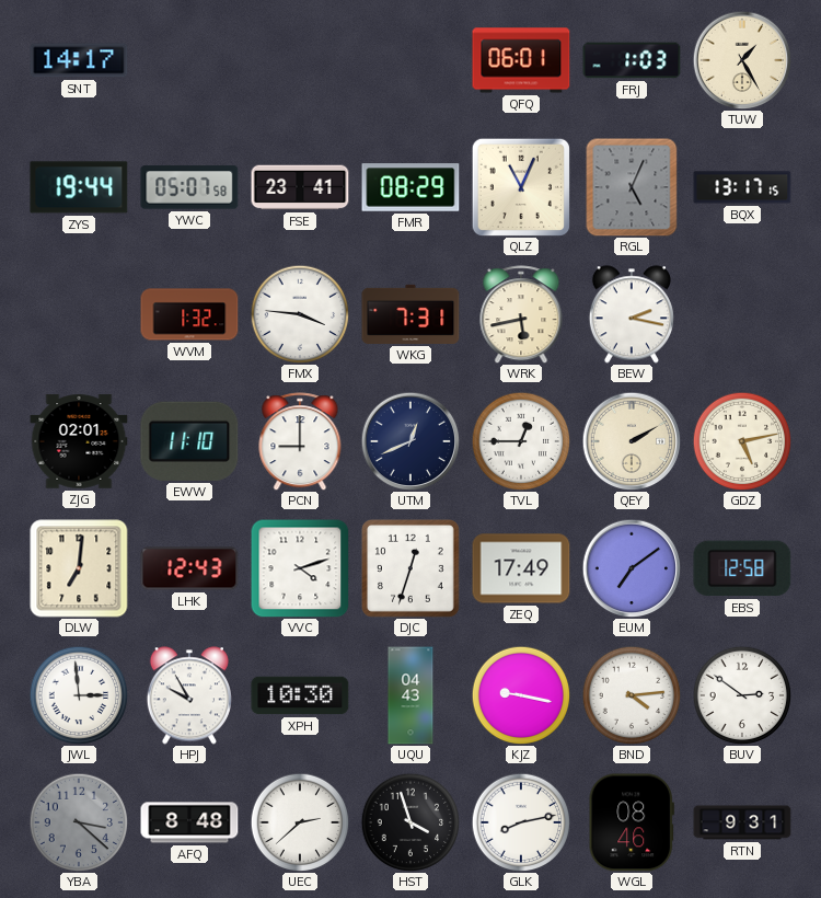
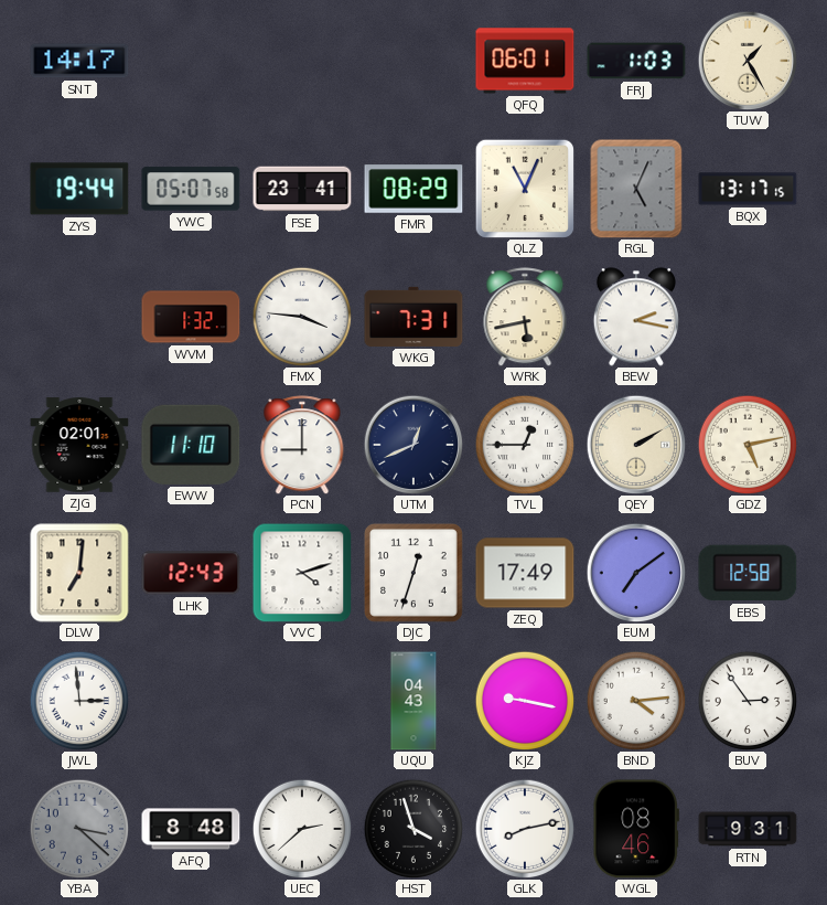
HPJ: 9:55 -> none
XPH: 10:30 -> none
BUV: 2:51 -> 2:54
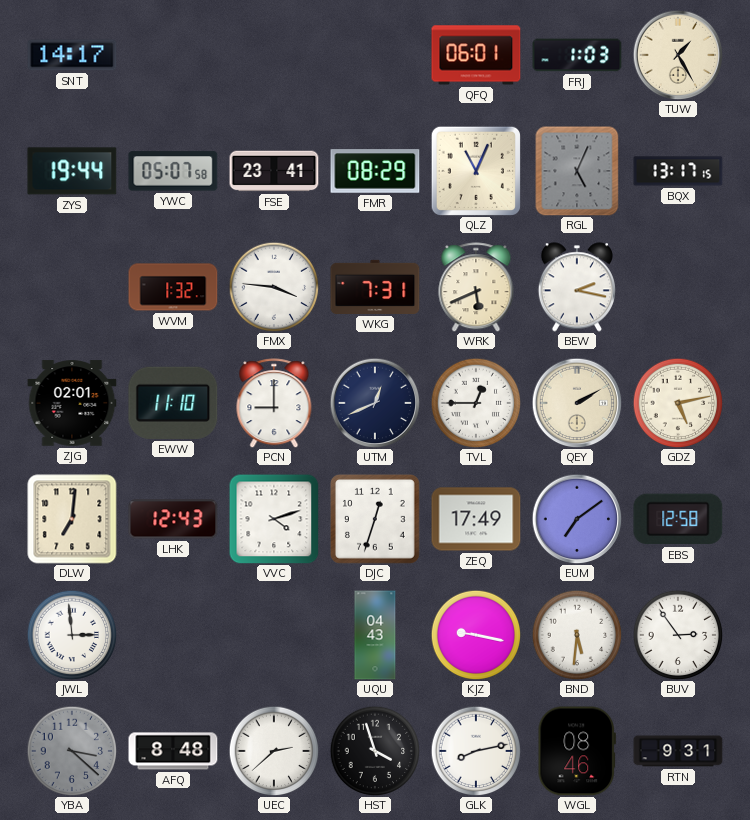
WRK: 5:43 -> 5:41
BND: 4:14 -> 5:31
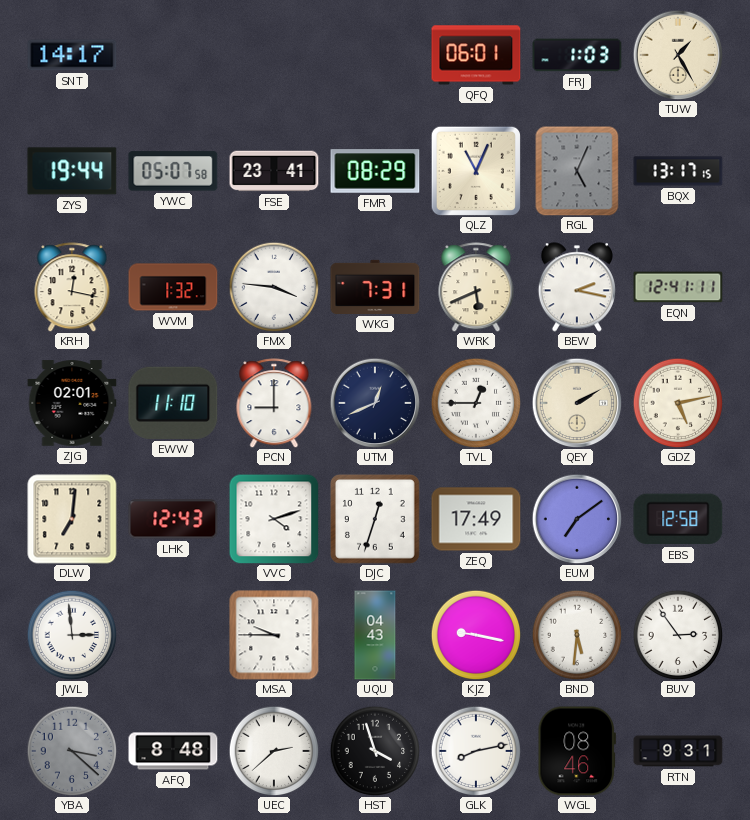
KRH: none -> 12:17
EQN: none -> 12:41
MSA: none -> 9:45
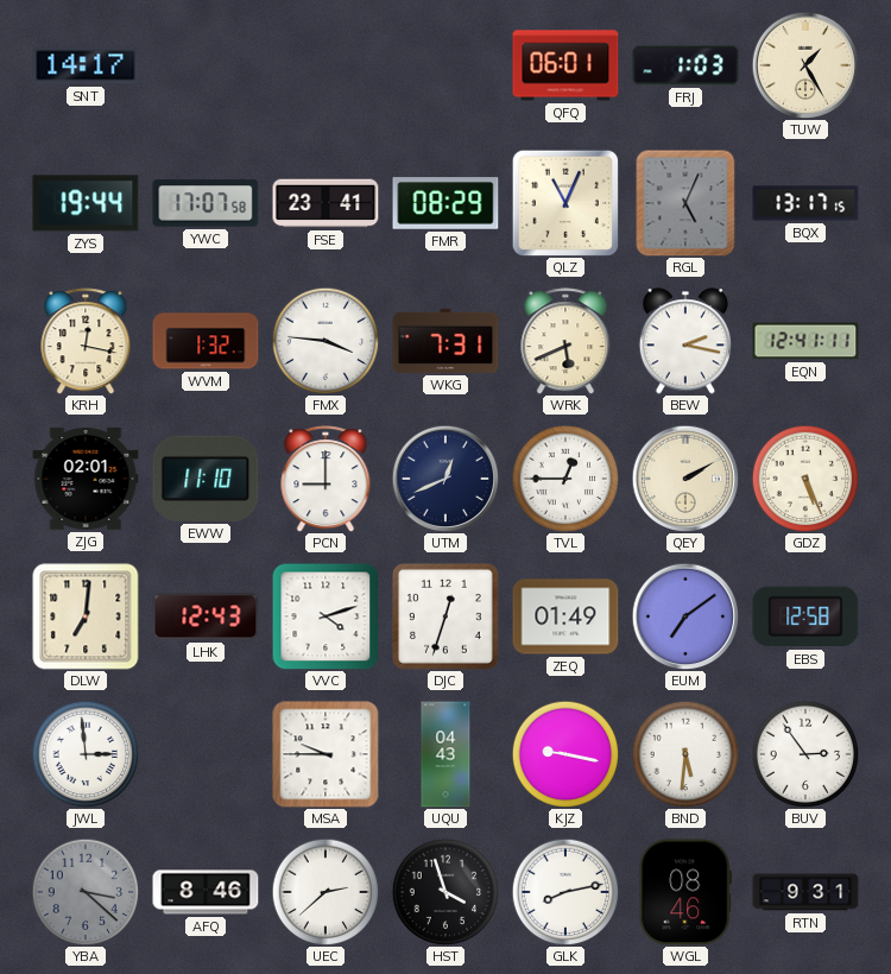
YWC: 05:07 -> 17:07
GDZ: 5:13 -> 5:26
ZEQ: 17:49 -> 01:49
AFQ: 8:48 -> 8:46
